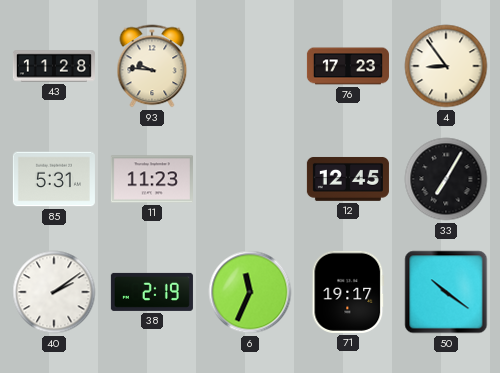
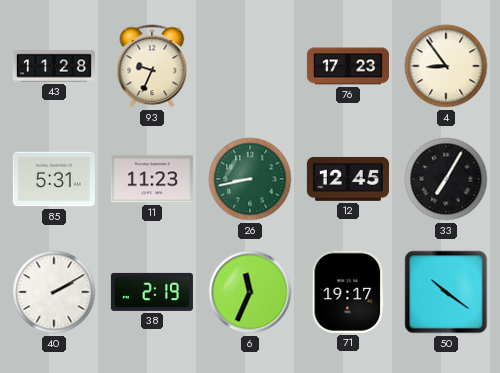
93: 9:46 -> 9:34
26: none -> 8:43
40: 2:09 -> 2:10
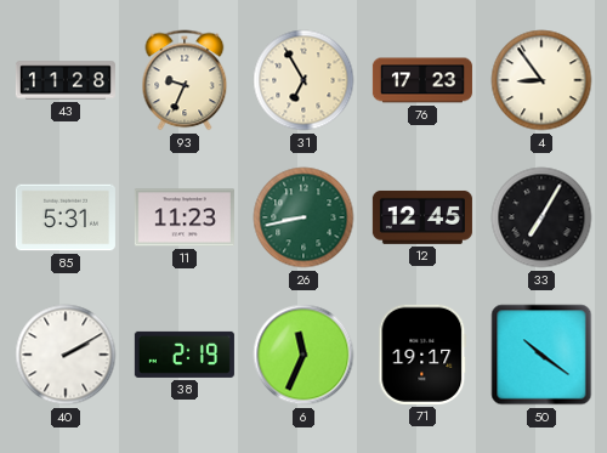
31: none -> 6:55
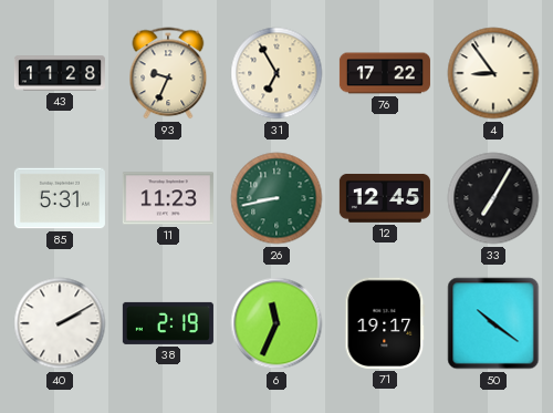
76: 17:23 -> 17:22
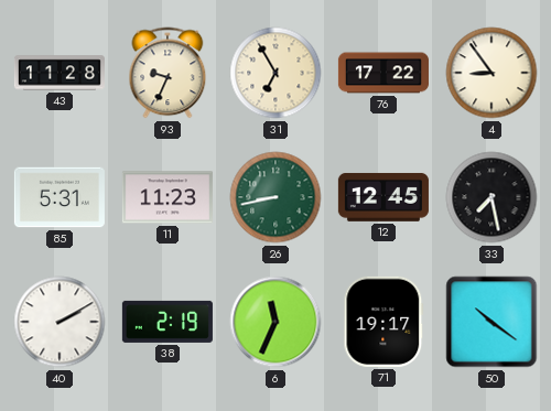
33: 7:05 -> 7:28
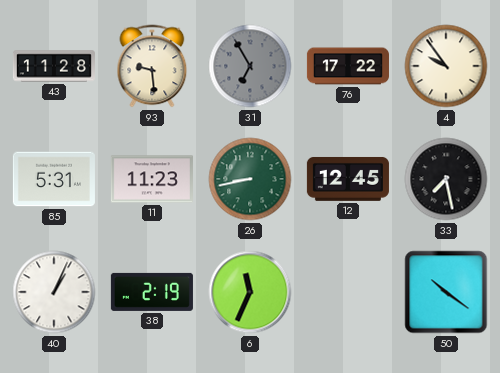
93: 9:34 -> 9:29
31 dial: cream -> grey
4: 8:54 -> 9:54
40: 2:10 -> 1:04
71: 19:17 -> none
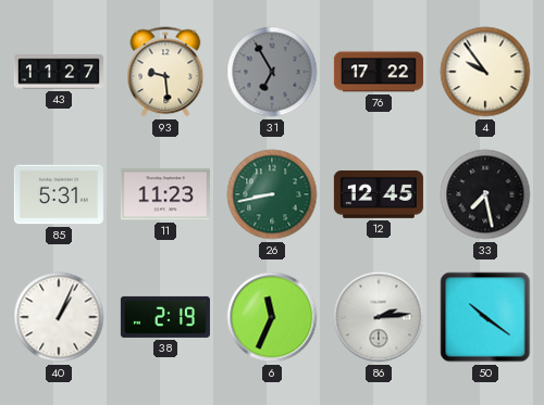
43: 11:28 -> 11:27
86: none -> 2:14
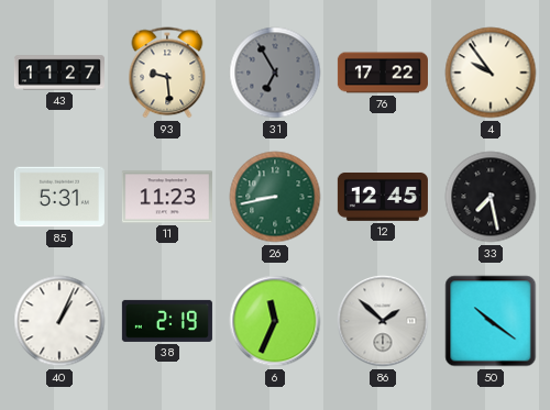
86: 2:14 -> 1:52
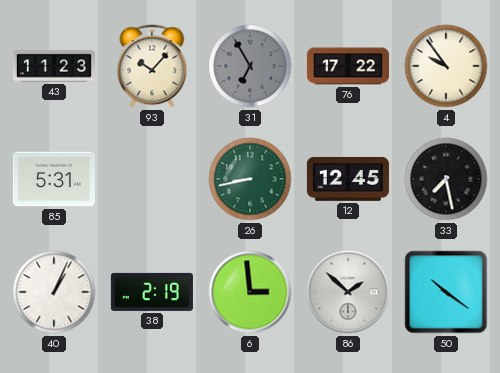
43: 11:27 -> 11:23
93: 9:29 -> 10:07
11: 11:23 -> none
6: 11:34 -> 2:59
